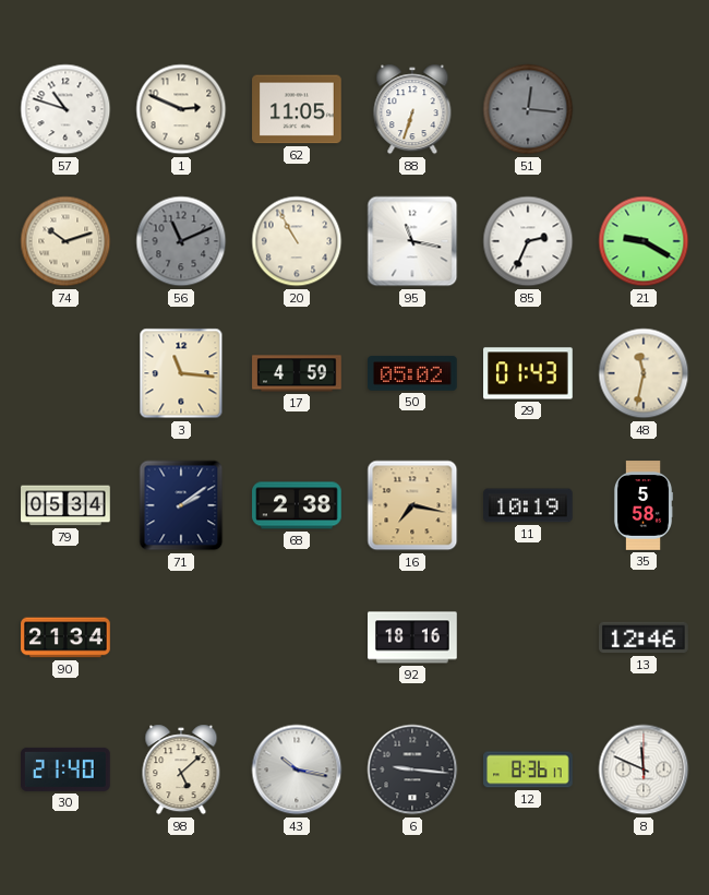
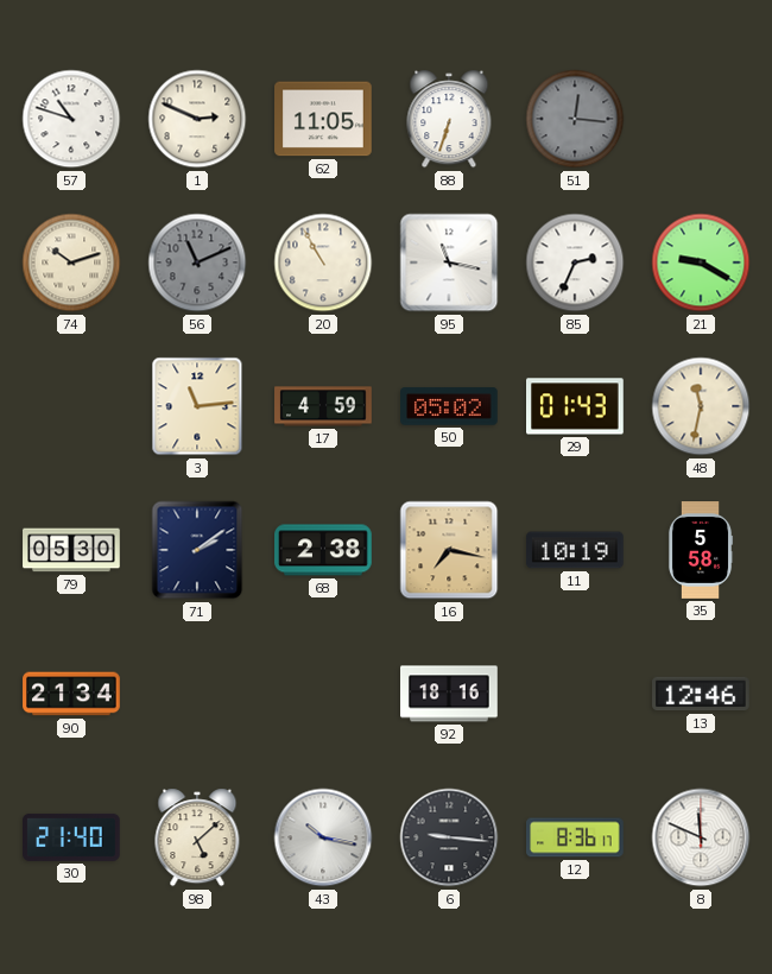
3: 11:16 -> 11:14
79: 05:34 -> 05:30
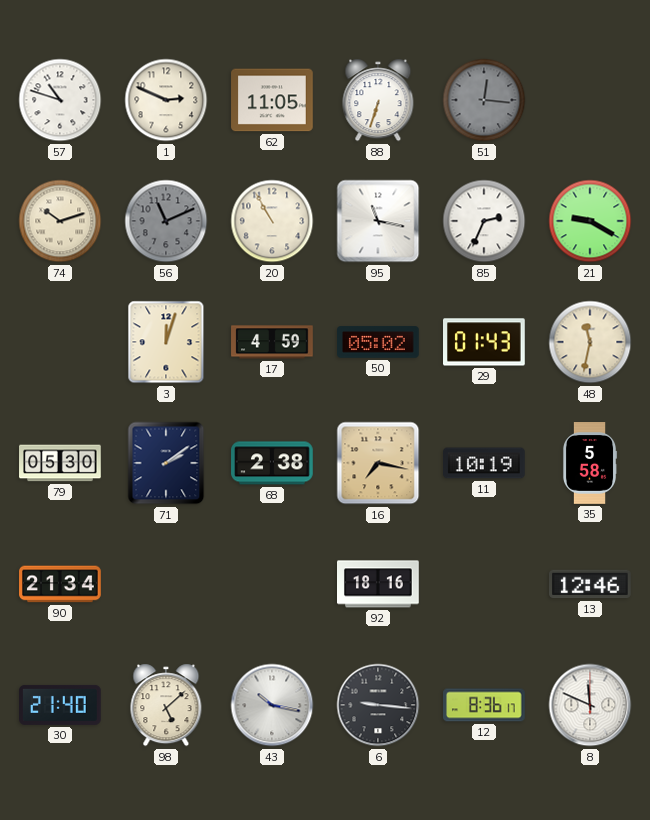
3: 11:14 -> 12:03
